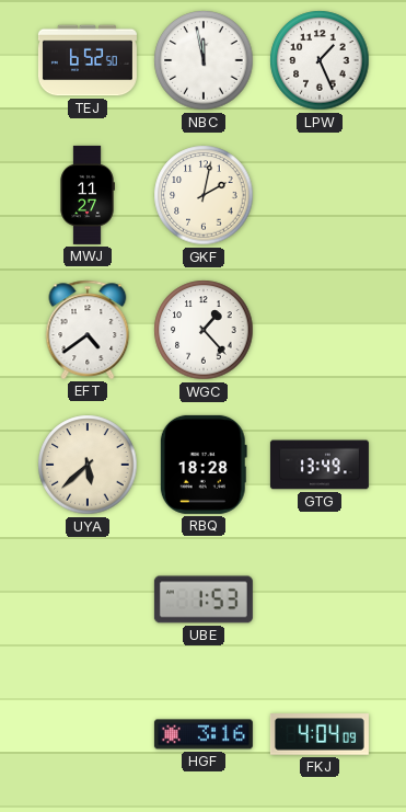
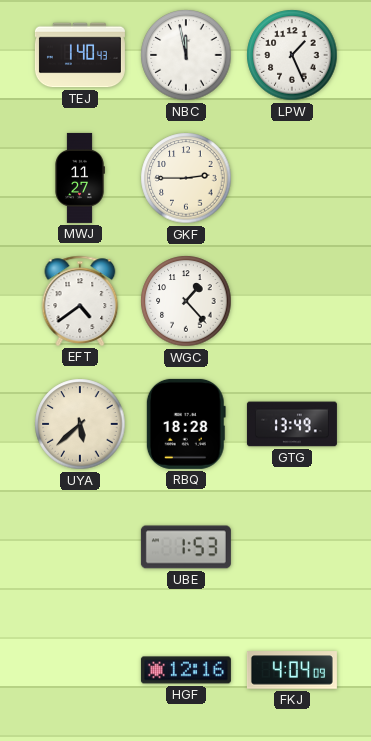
TEJ: 6:52 -> 1:40
GKF: 2:02 -> 2:45
HGF: 3:16 -> 12:16
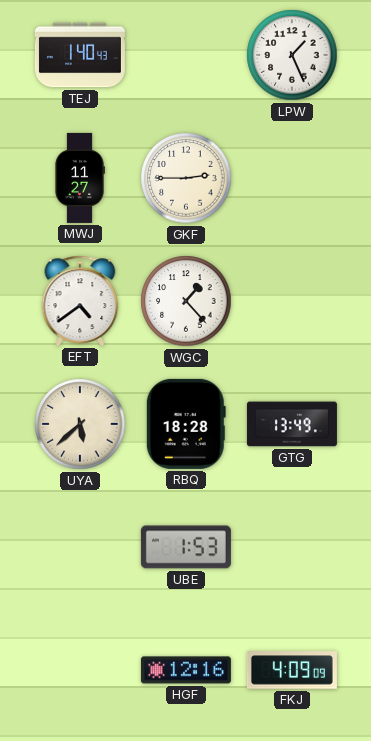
NBC: 11:58 -> none
FKJ: 4:04 -> 4:09
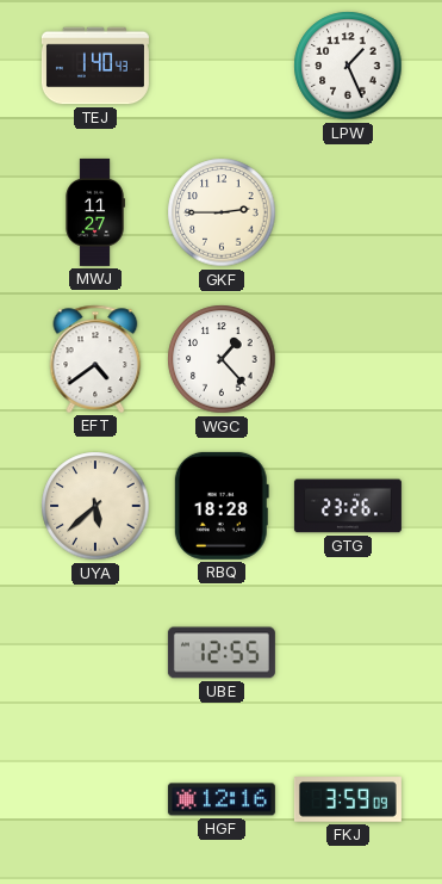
GTG: 13:49 -> 23:26
UBE: 1:53 -> 12:55
FKJ: 4:09 -> 3:59
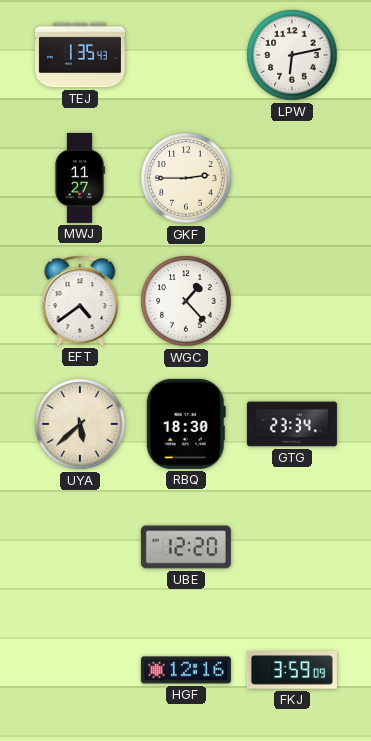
TEJ: 1:40 -> 1:35
LPW: 1:26 -> 6:13
RBQ: 18:28 -> 18:30
GTG: 23:26 -> 23:34
UBE: 12:55 -> 12:20
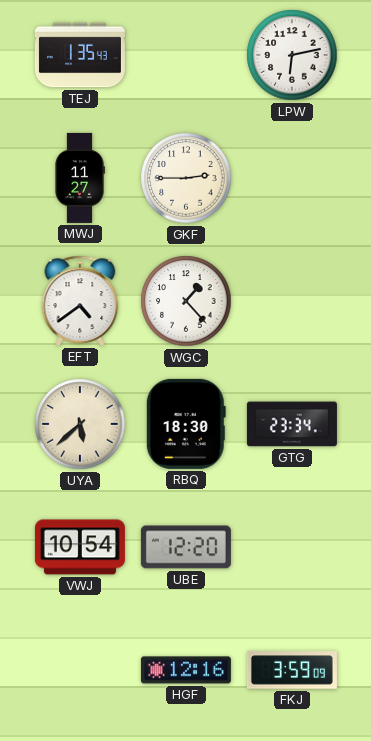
VWJ: none -> 10:54
